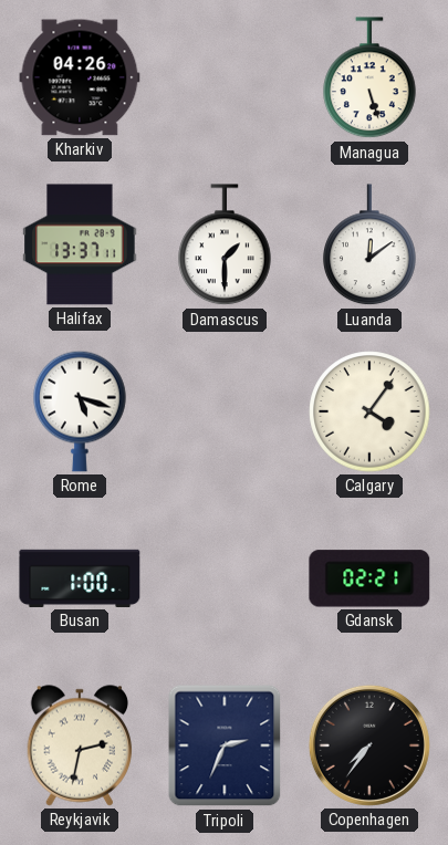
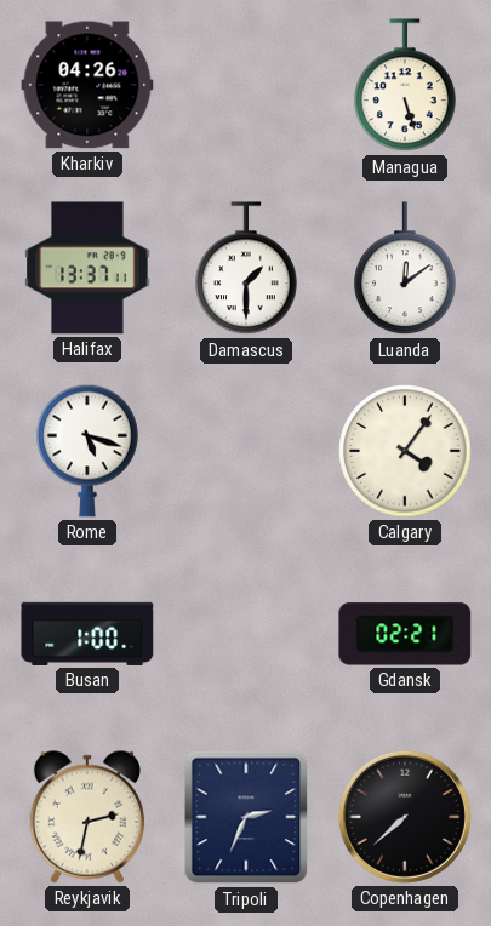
Copenhagen: 7:36 -> 7:38
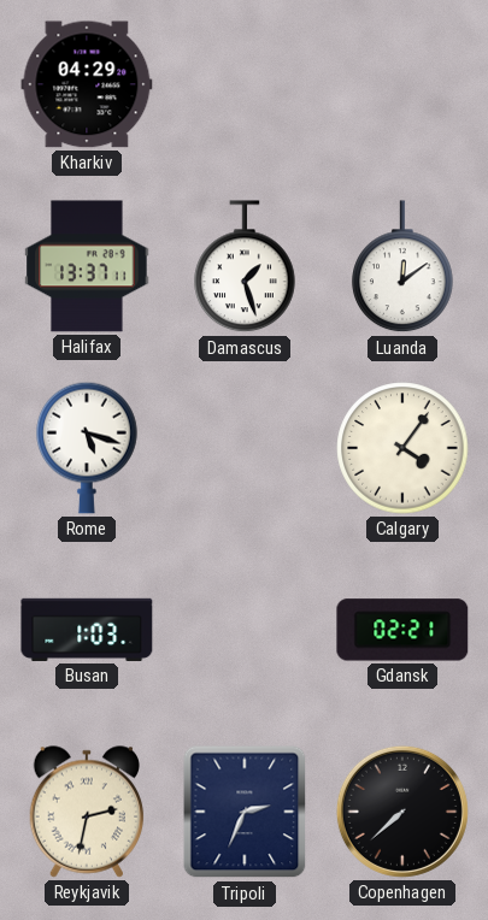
Kharkiv: 04:26 -> 04:29
Managua: 5:27 -> none
Damascus: 1:30 -> 1:27
Busan: 1:00 -> 1:03
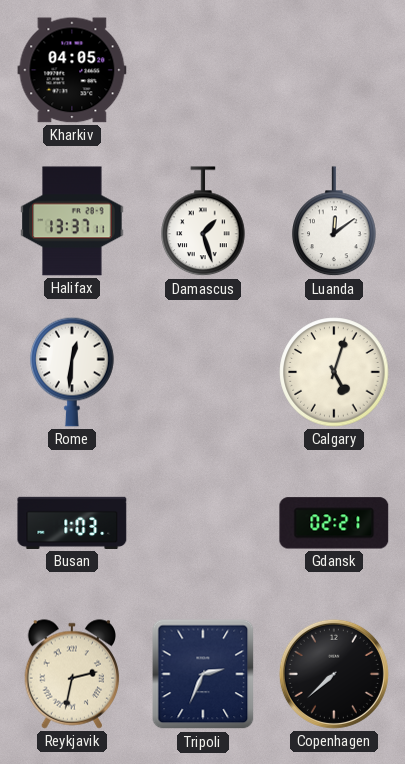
Kharkiv: 04:29 -> 04:05
Rome: 5:18 -> 12:31
Calgary: 4:06 -> 5:03
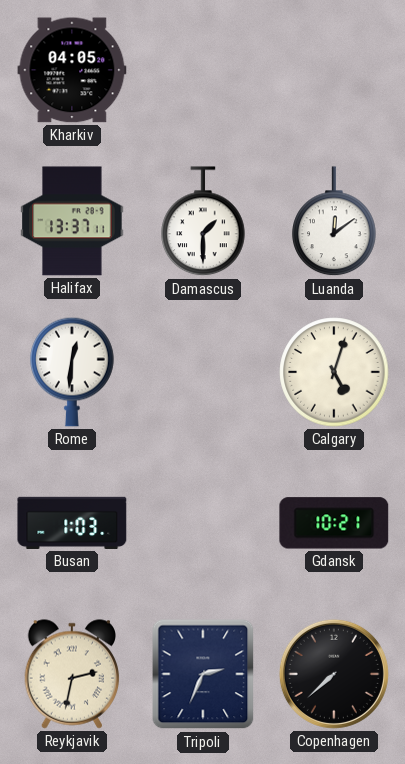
Damascus: 1:27 -> 1:30
Gdansk: 02:21 -> 10:21
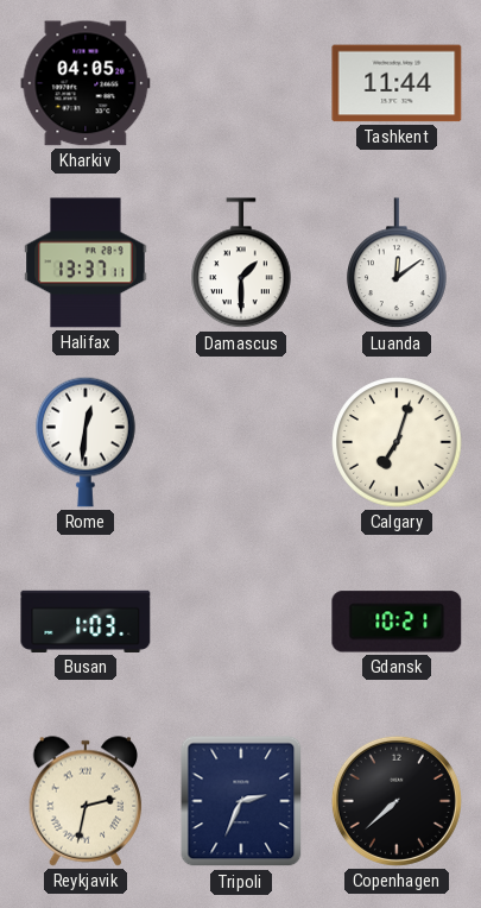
Tashkent: none -> 11:44
Calgary: 5:03 -> 7:03
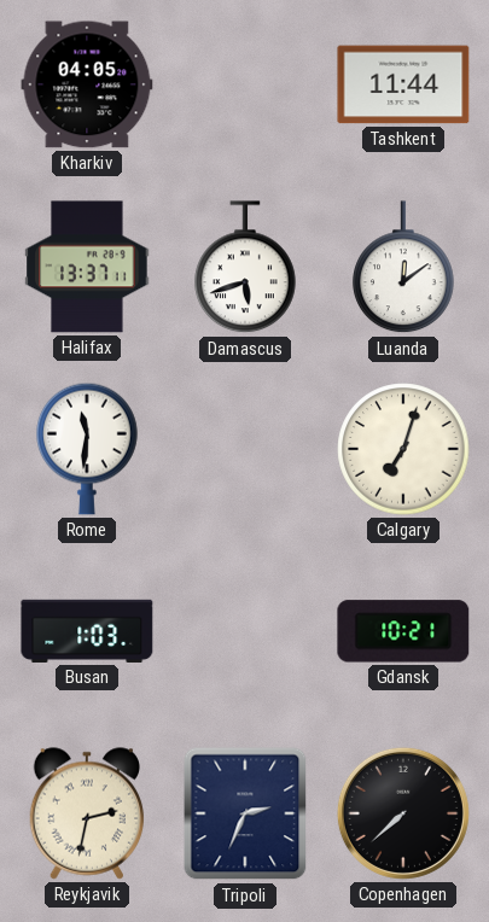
Damascus: 1:30 -> 5:42
Rome: 12:31 -> 11:31
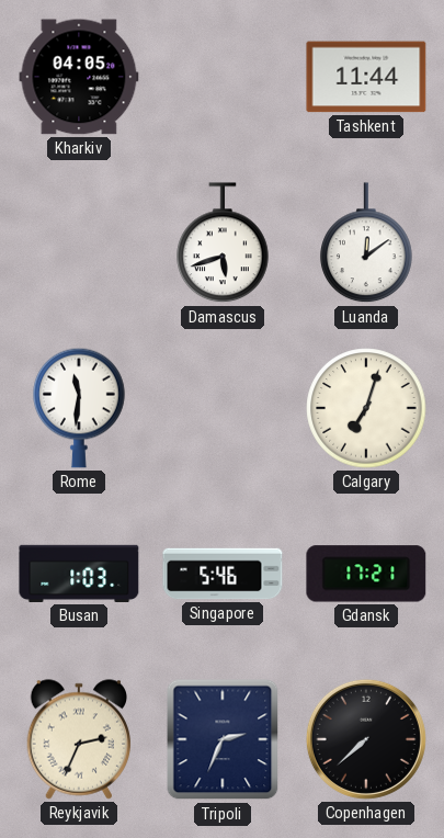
Halifax: 13:37 -> none
Singapore: none -> 5:46
Gdansk: 10:21 -> 17:21
Reykjavik: 2:32 -> 2:34
